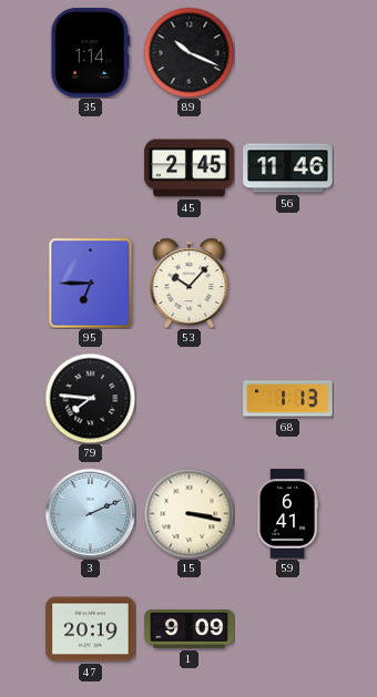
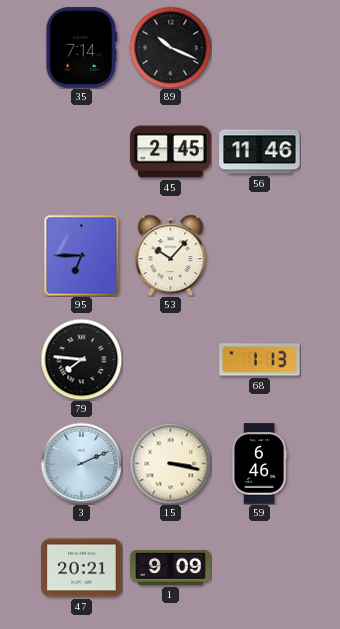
35: 1:14 -> 7:14
59: 6:41 -> 6:46
47: 20:19 -> 20:21
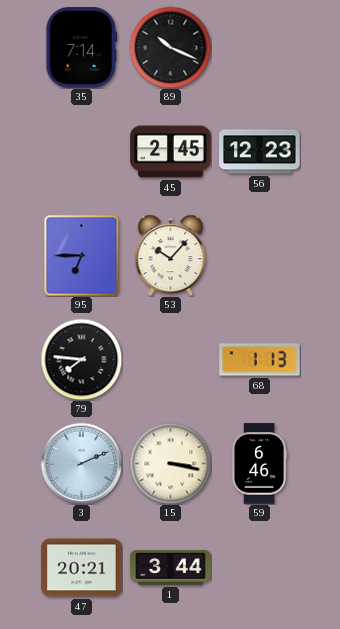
56: 11:46 -> 12:23
1: 9:09 -> 3:44
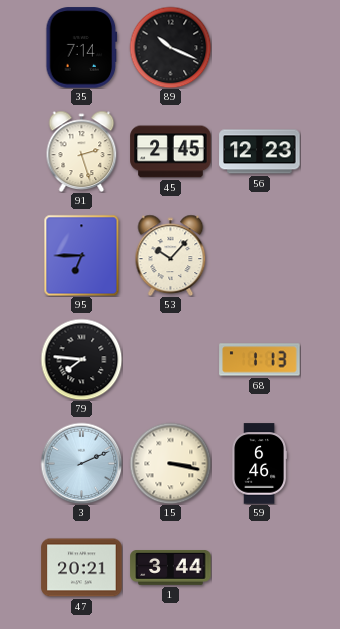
91: none -> 2:27
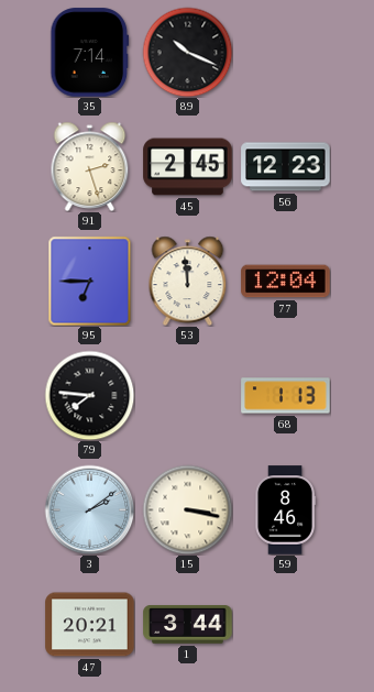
53: 10:07 -> 11:59
77: none -> 12:04
3: 2:11 -> 2:09
59: 6:46 -> 8:46
